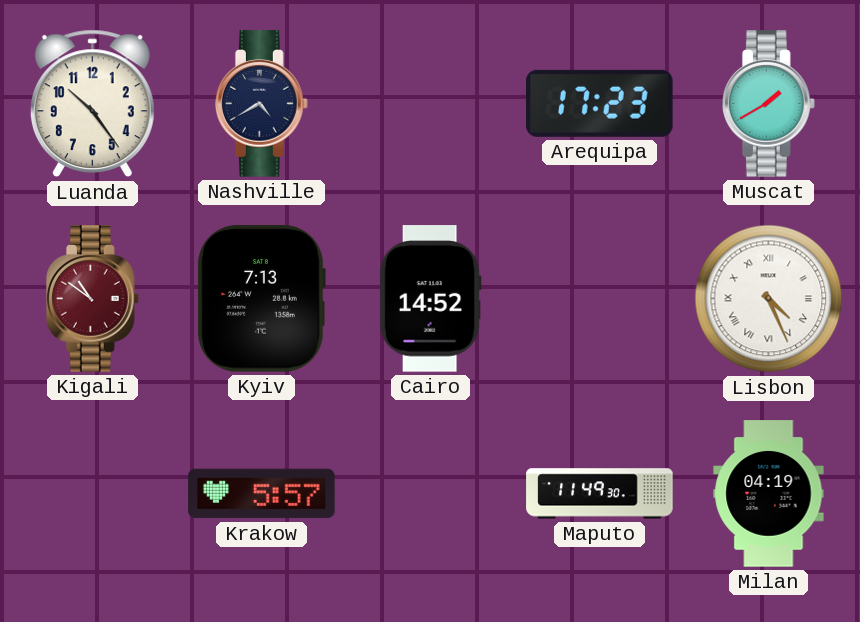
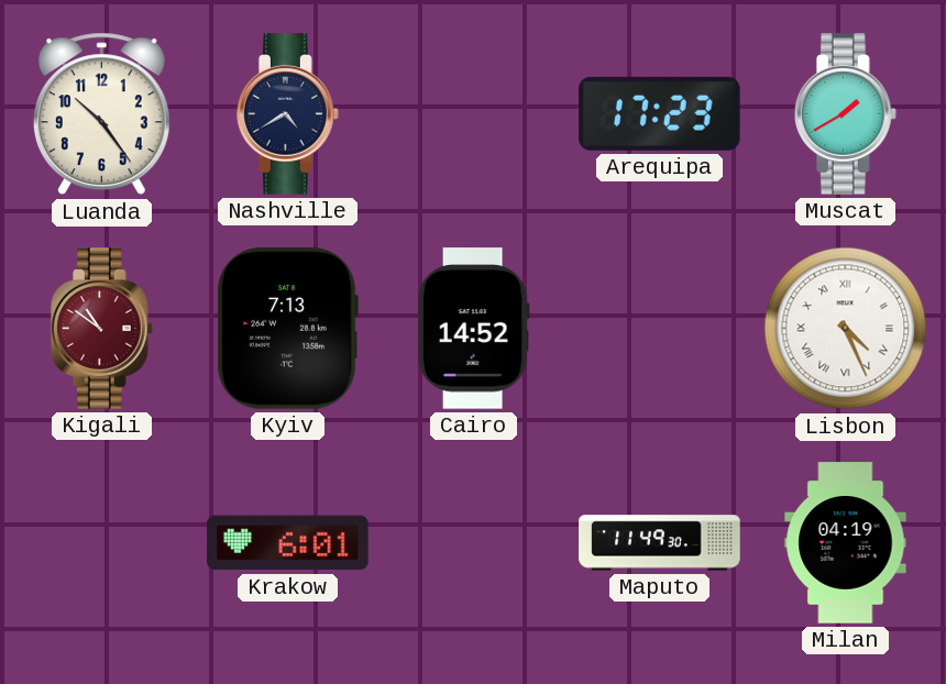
Krakow: 5:57 -> 6:01
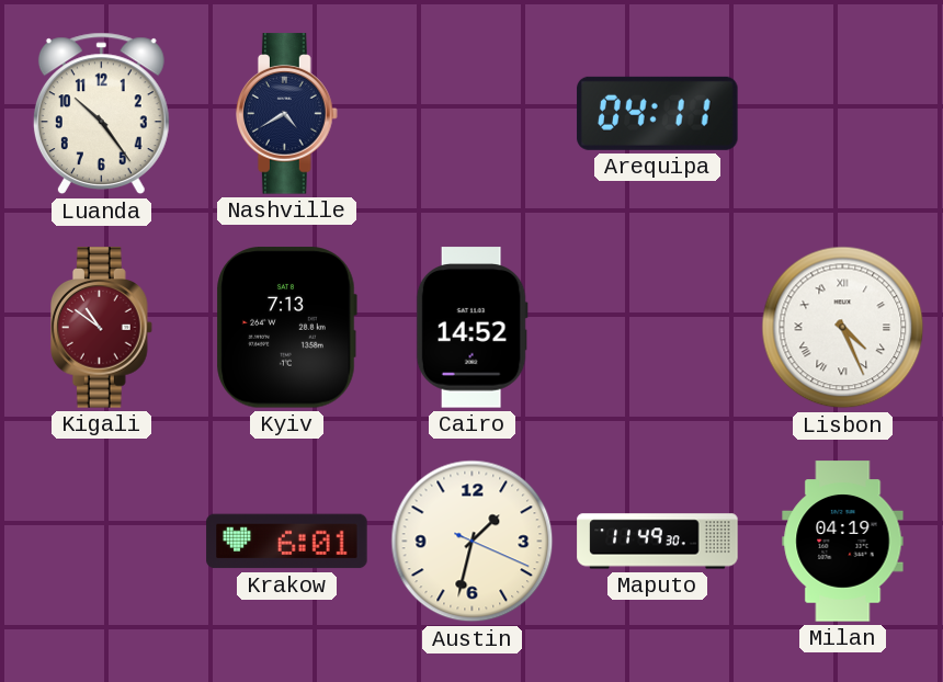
Arequipa: 17:23 -> 04:11
Muscat: 1:40 -> none
Austin: none -> 1:32
